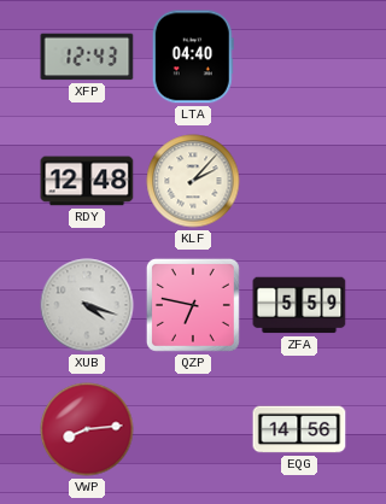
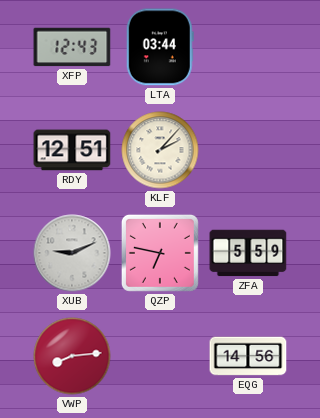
LTA: 04:40 -> 03:44
RDY: 12:48 -> 12:51
XUB: 4:18 -> 9:11
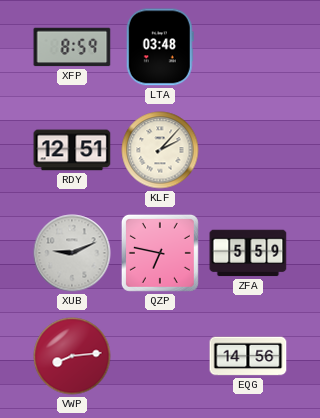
XFP: 12:43 -> 8:59
LTA: 03:44 -> 03:48
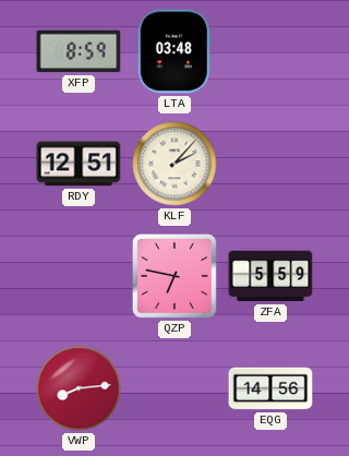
XUB: 9:11 -> none
